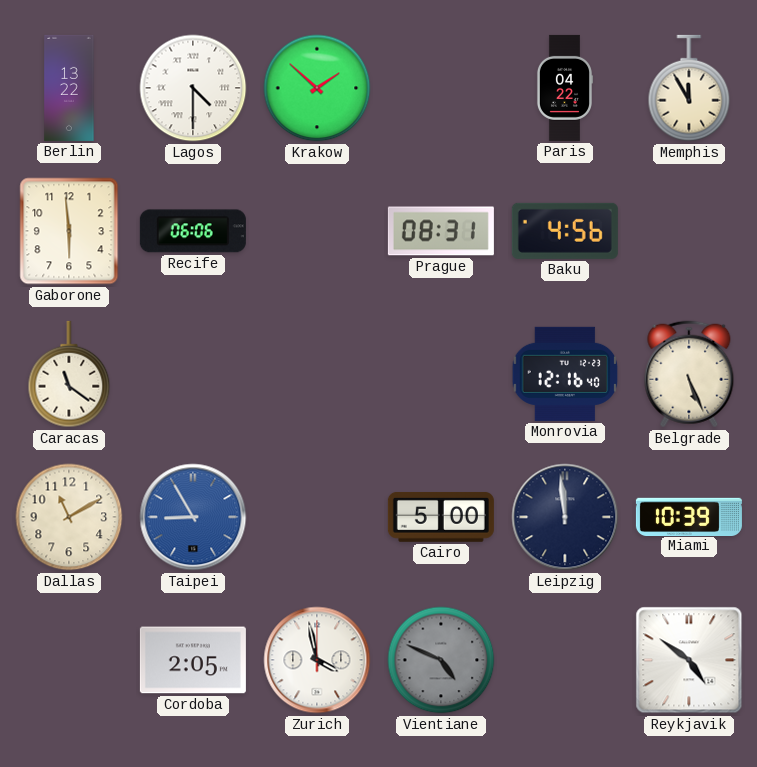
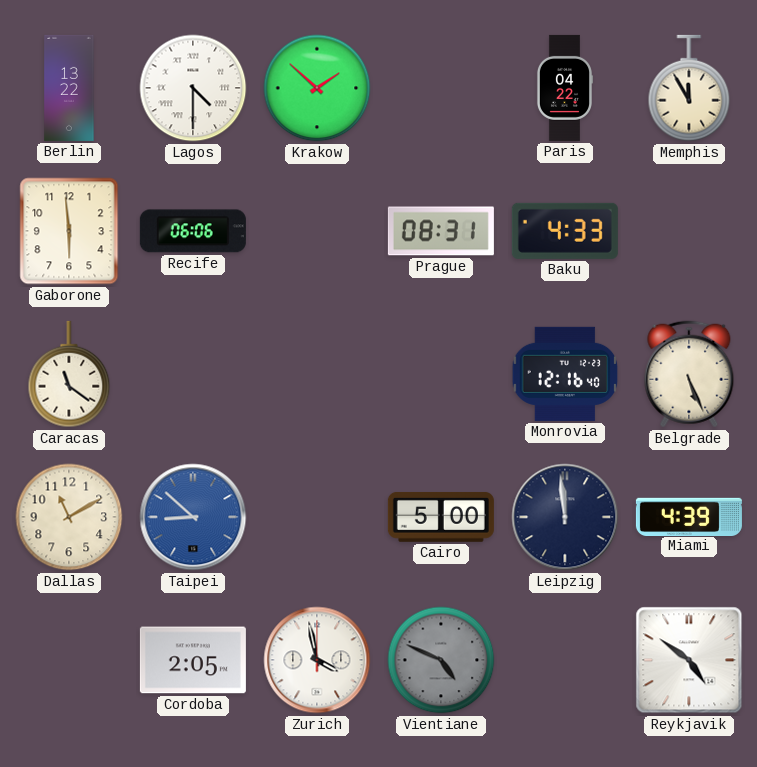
Baku: 4:56 -> 4:33
Taipei: 8:55 -> 8:52
Miami: 10:39 -> 4:39
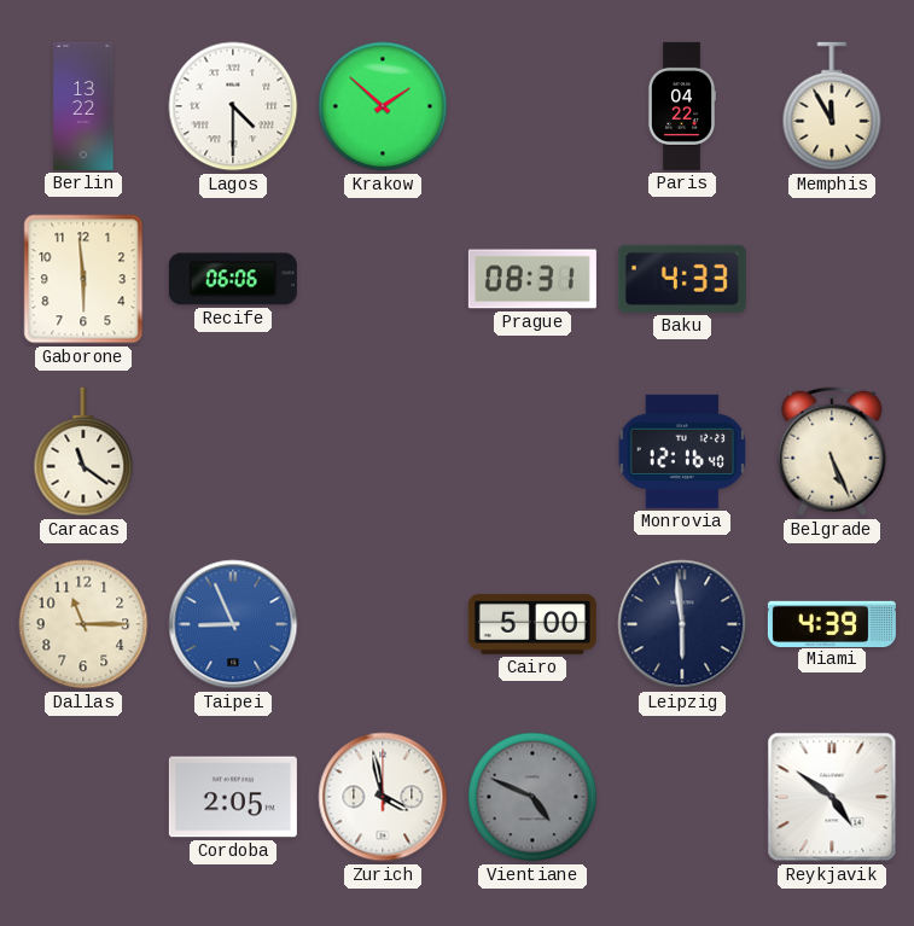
Dallas: 11:10 -> 11:15
Taipei: 8:52 -> 8:56
Leipzig: 11:59 -> 5:59
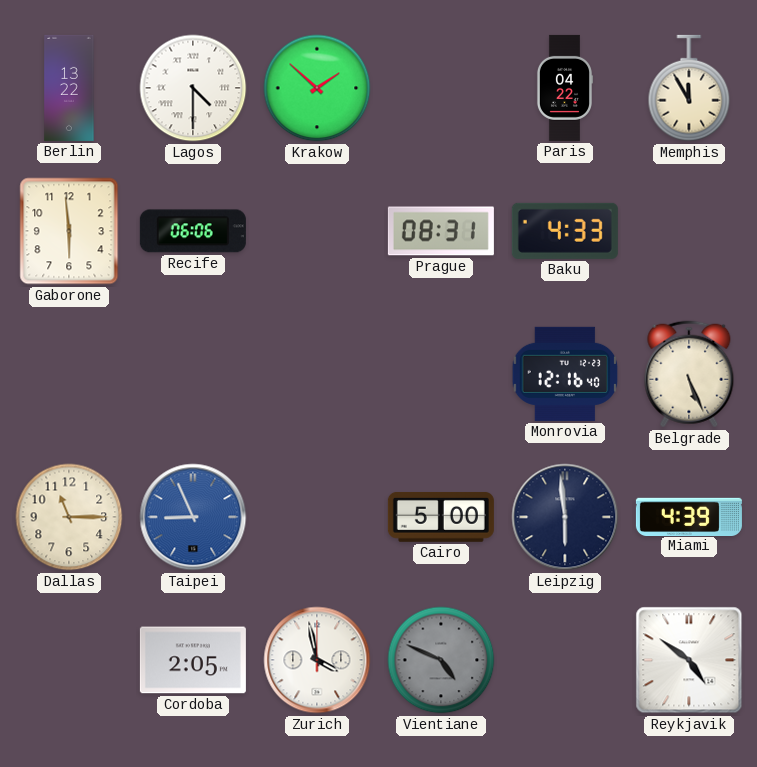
Caracas: 11:21 -> none
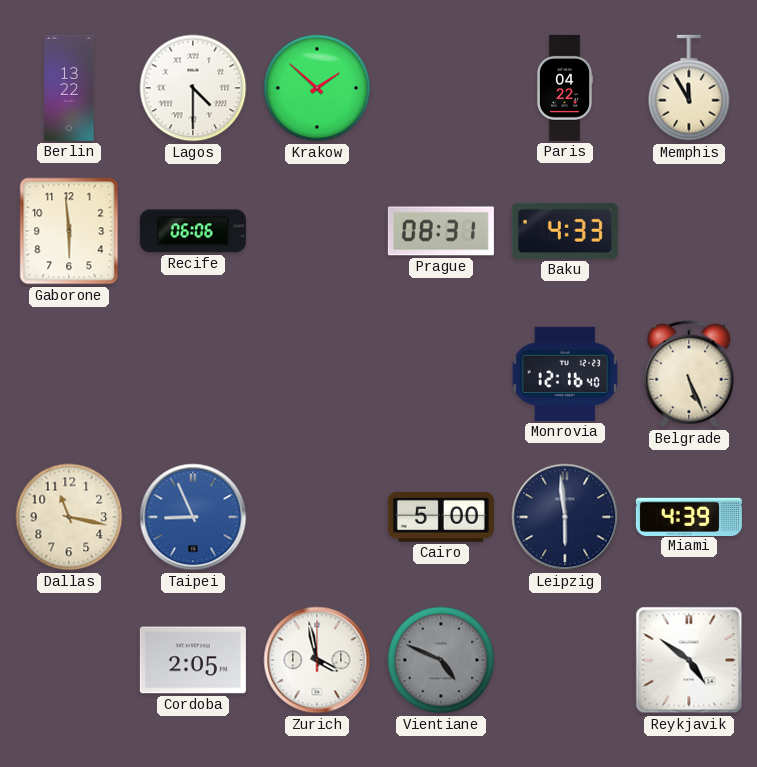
Dallas: 11:15 -> 11:17
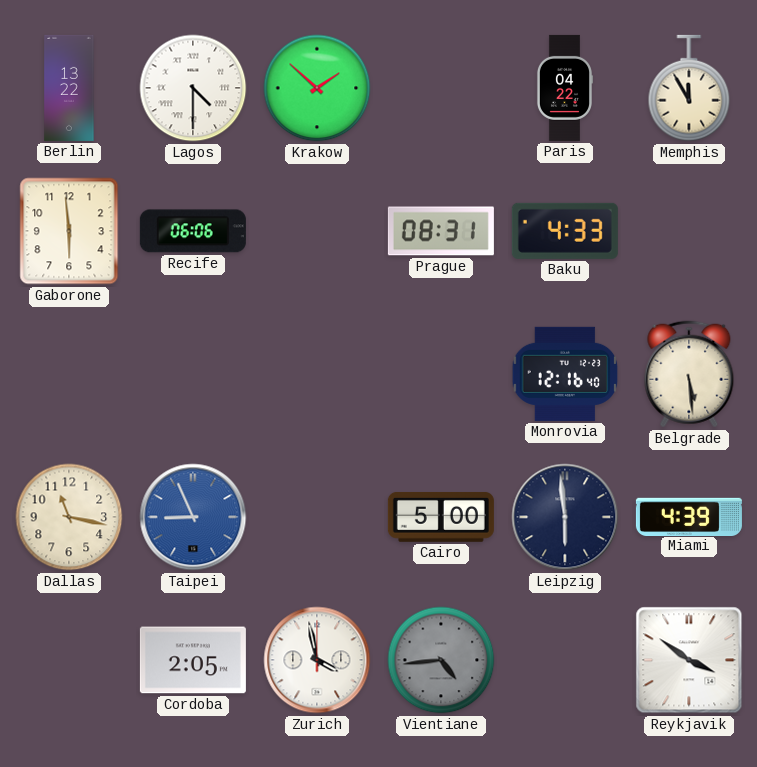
Belgrade: 5:26 -> 5:29
Vientiane: 4:49 -> 4:44
Reykjavik: 4:51 -> 3:51
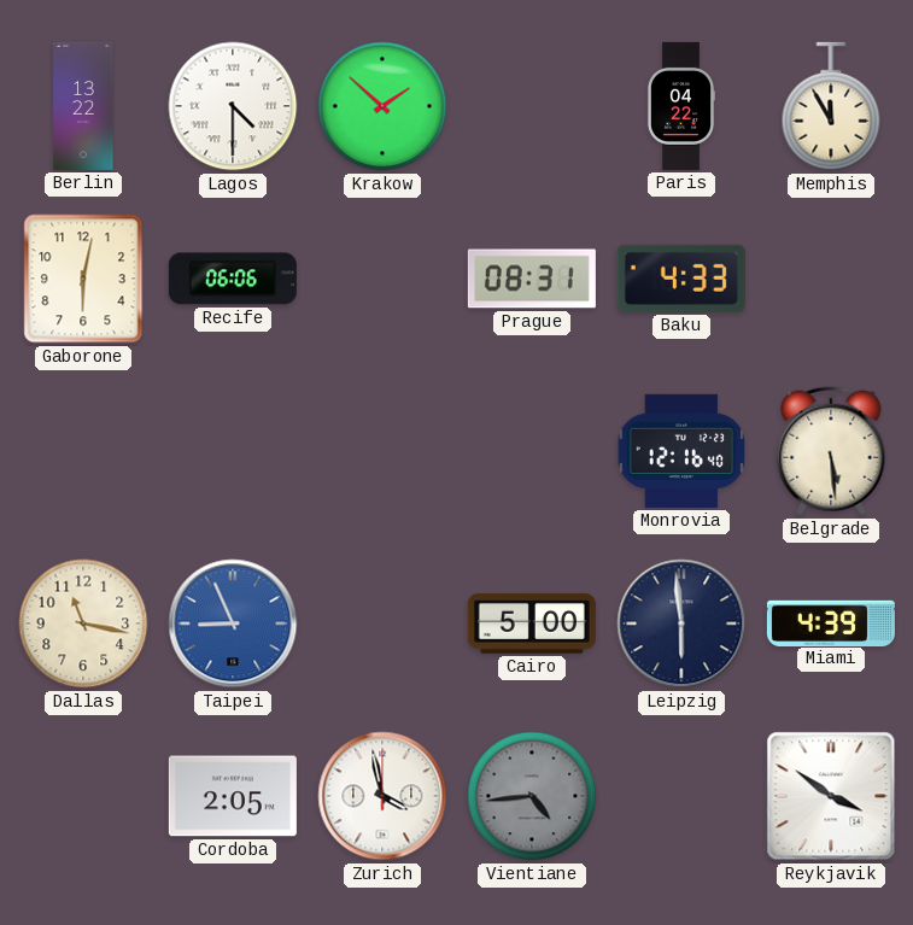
Gaborone: 5:59 -> 6:02
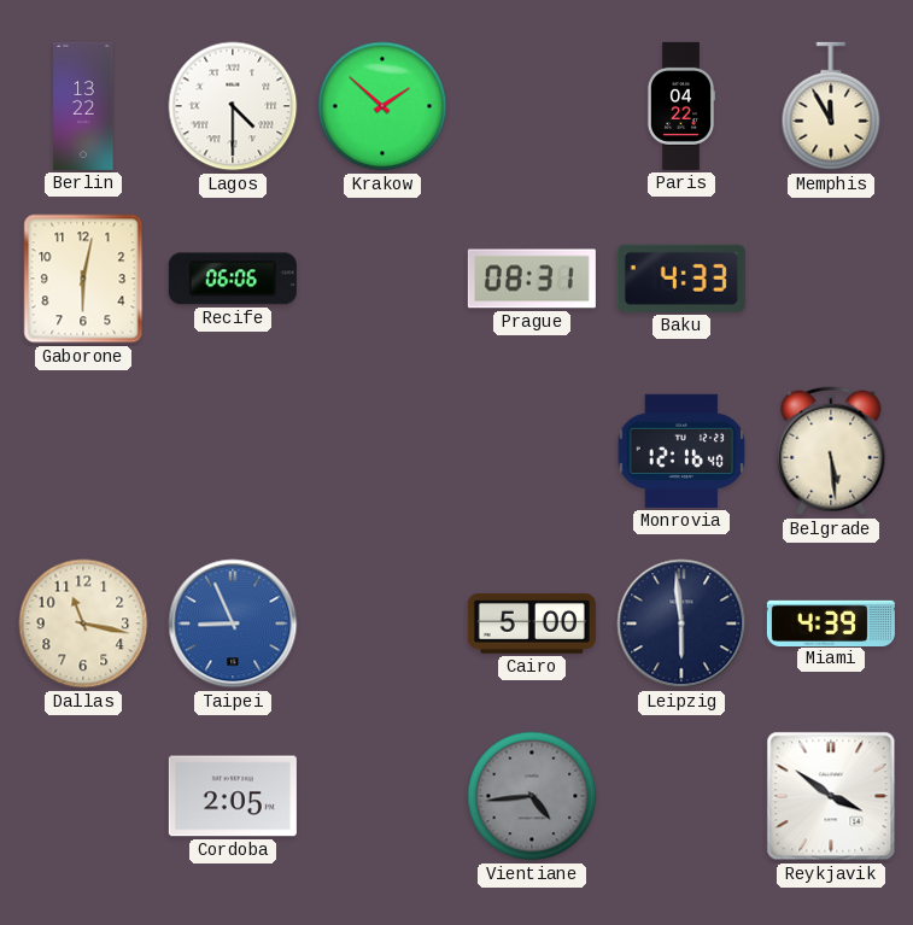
Zurich: 3:58 -> none
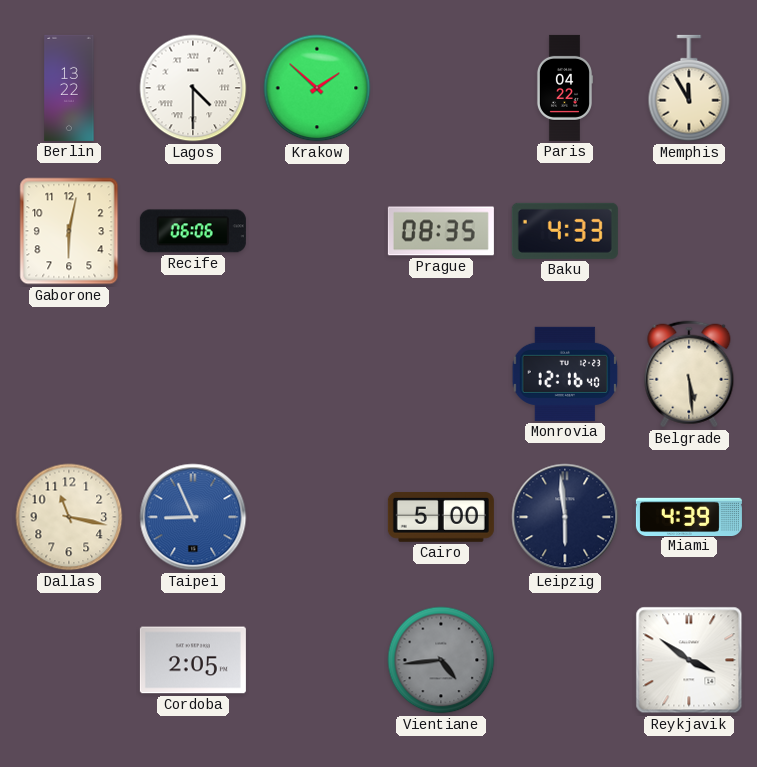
Prague: 08:31 -> 08:35
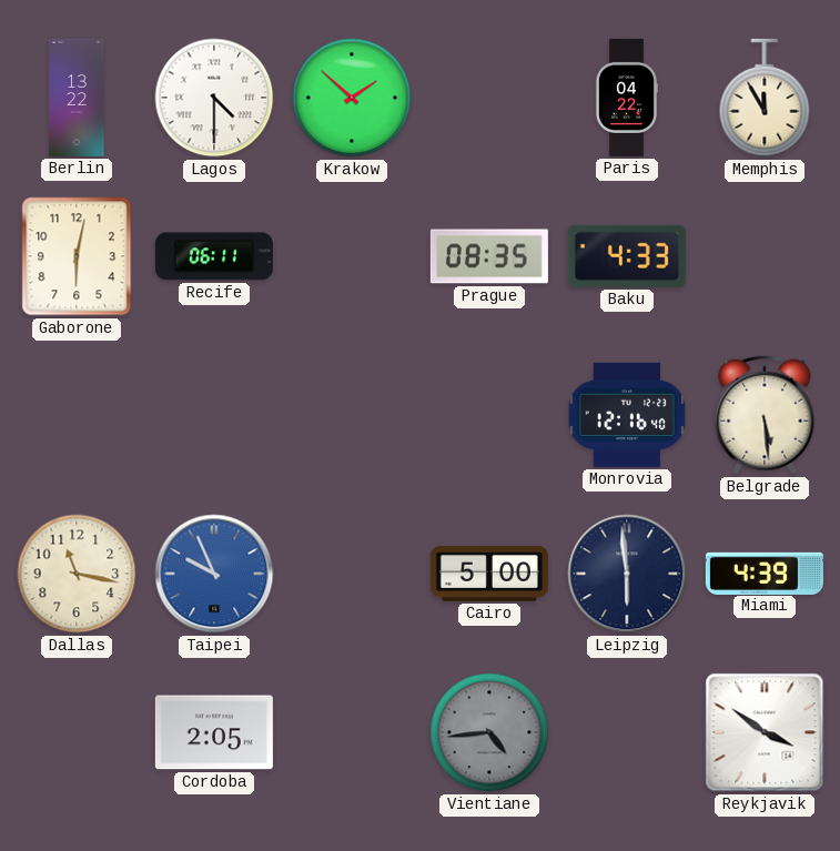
Recife: 06:06 -> 06:11
Taipei: 8:56 -> 9:56
